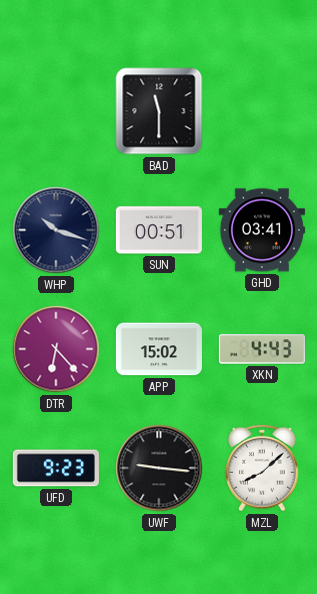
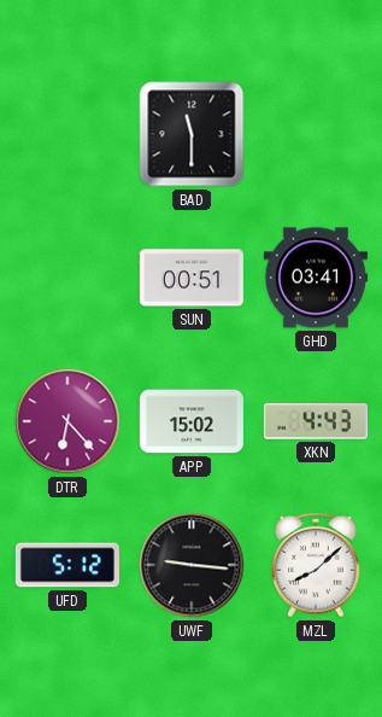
WHP: 10:18 -> none
UFD: 9:23 -> 5:12
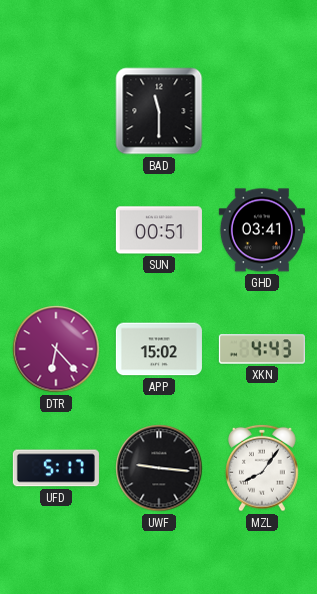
UFD: 5:12 -> 5:17
MZL: 8:08 -> 8:06
